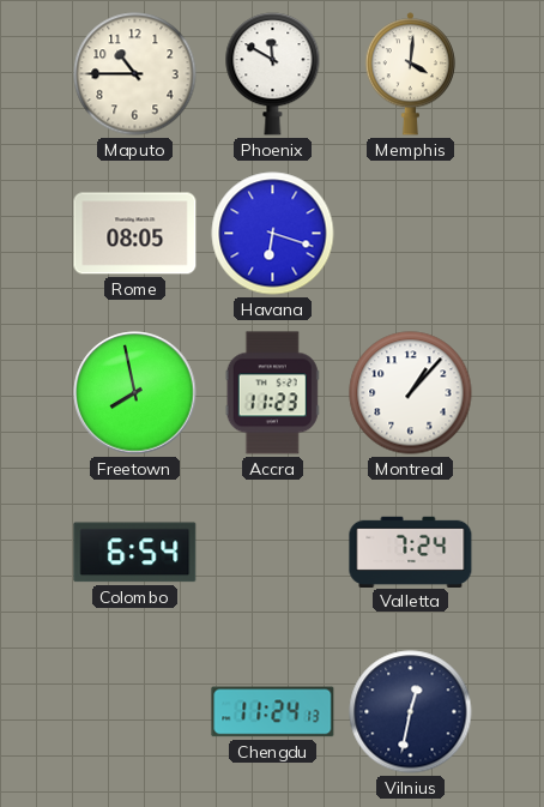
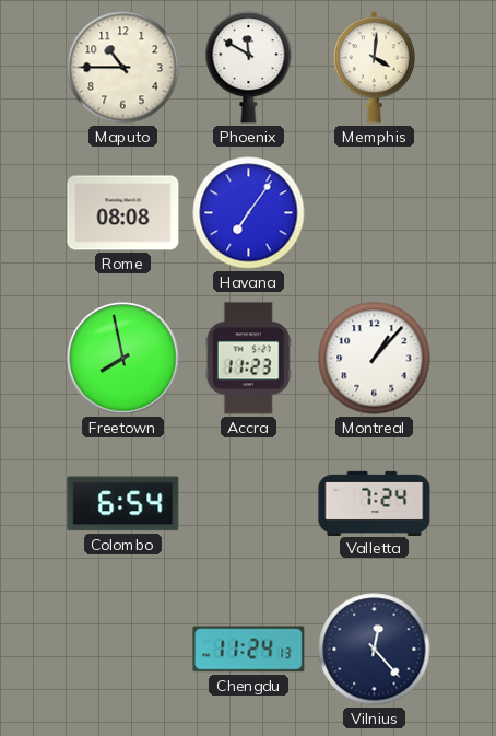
Rome: 08:05 -> 08:08
Havana: 6:18 -> 7:06
Vilnius: 12:32 -> 12:23
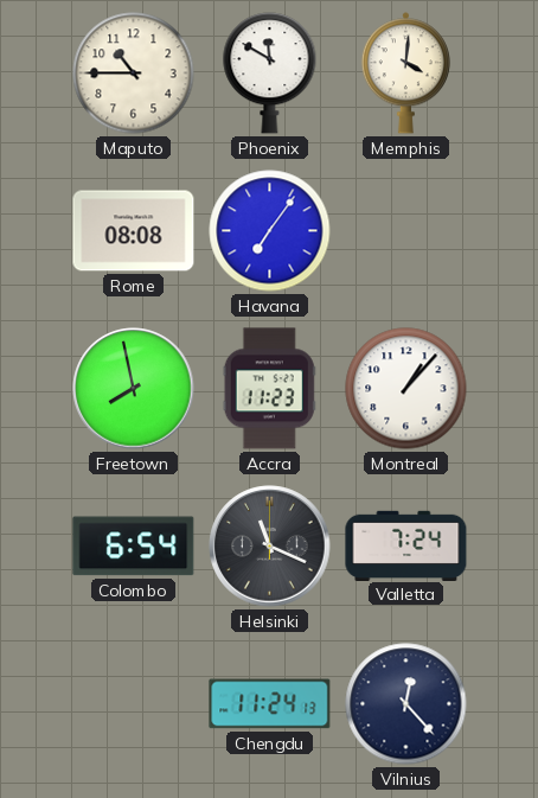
Helsinki: none -> 11:19
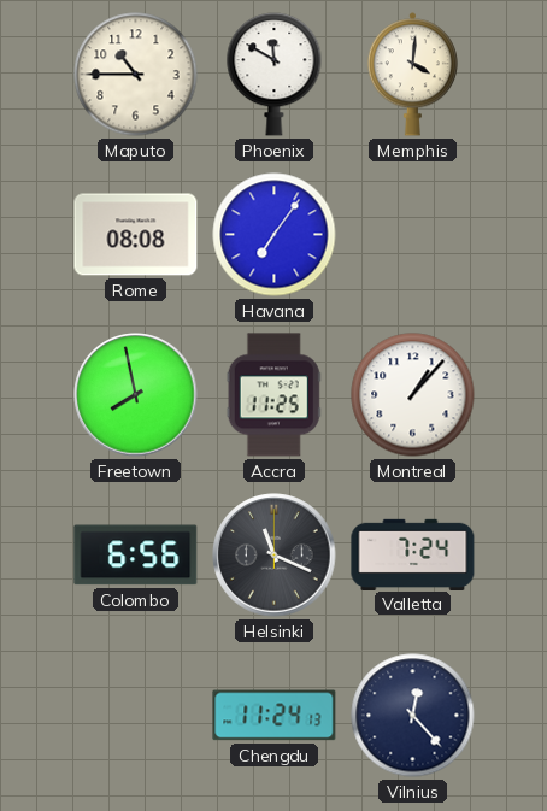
Accra: 11:23 -> 11:25
Colombo: 6:54 -> 6:56
